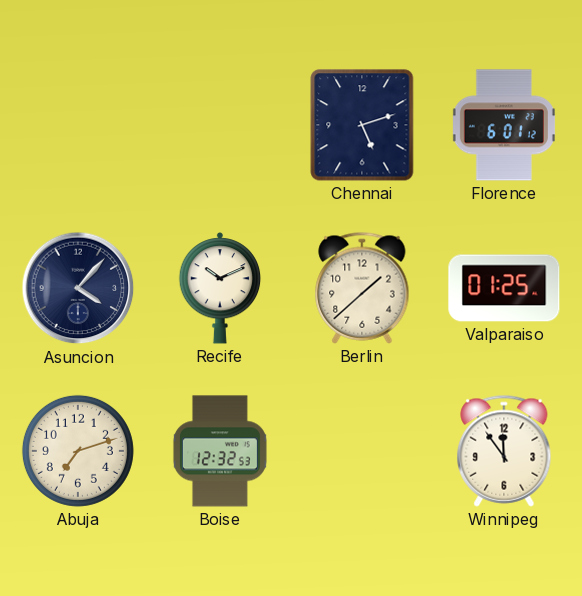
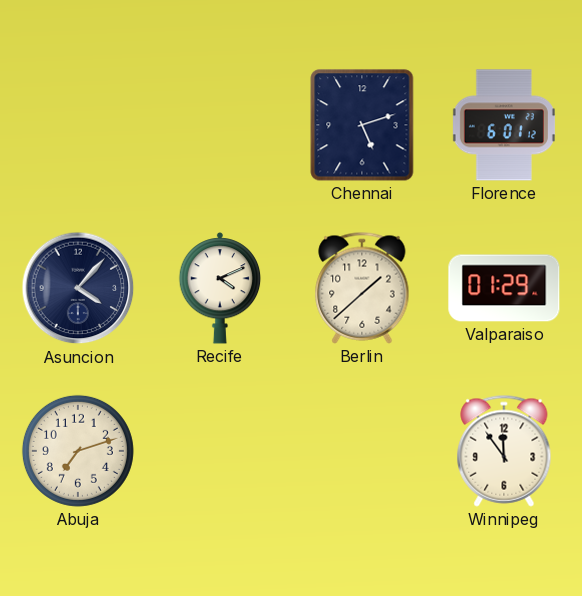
Recife: 10:11 -> 4:11
Valparaiso: 01:25 -> 01:29
Boise: 12:32 -> none
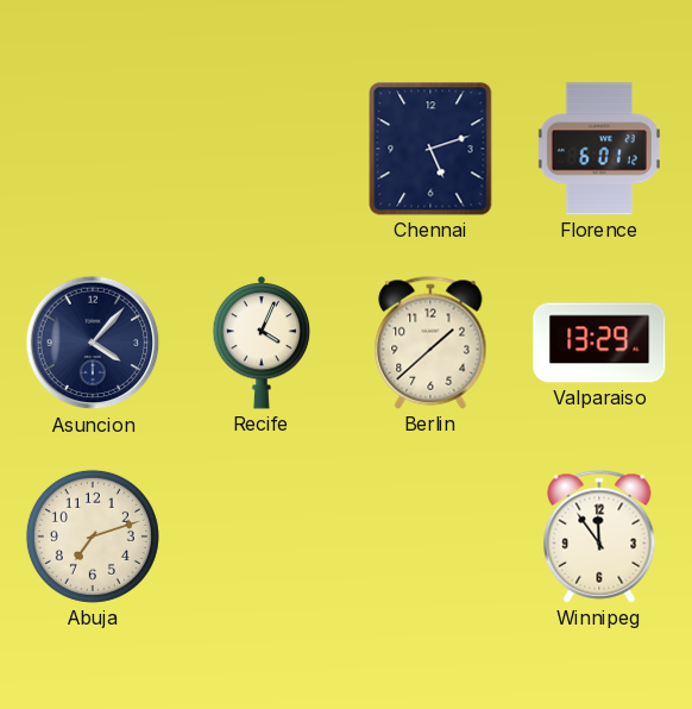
Recife: 4:11 -> 4:04
Valparaiso: 01:29 -> 13:29
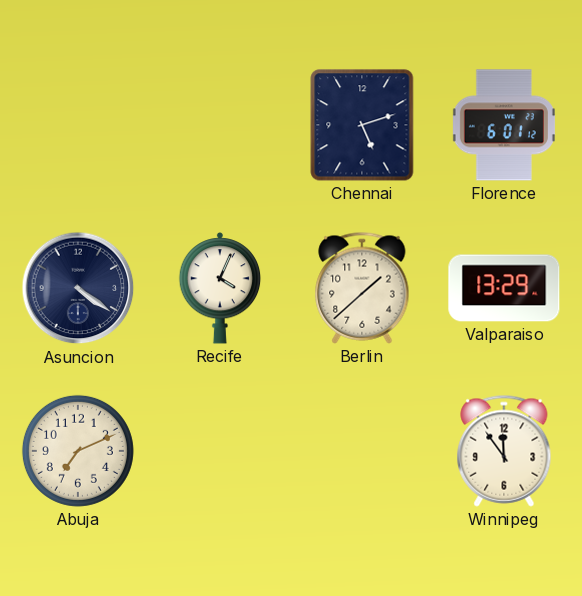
Asuncion: 4:07 -> 4:21
Abuja: 7:12 -> 7:11
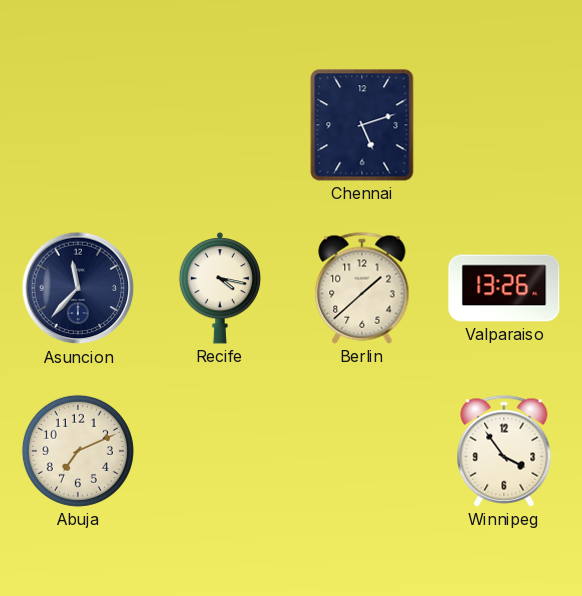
Florence: 6:01 -> none
Asuncion: 4:21 -> 11:37
Recife: 4:04 -> 4:17
Valparaiso: 13:29 -> 13:26
Winnipeg: 11:54 -> 3:54
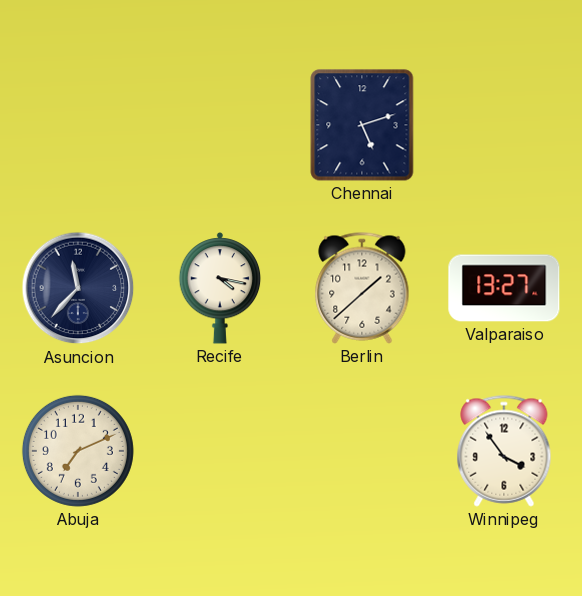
Valparaiso: 13:26 -> 13:27
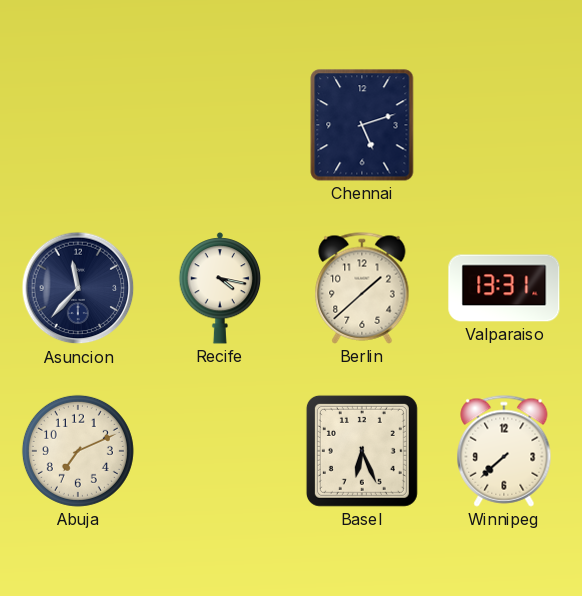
Valparaiso: 13:27 -> 13:31
Basel: none -> 6:26
Winnipeg: 3:54 -> 7:38
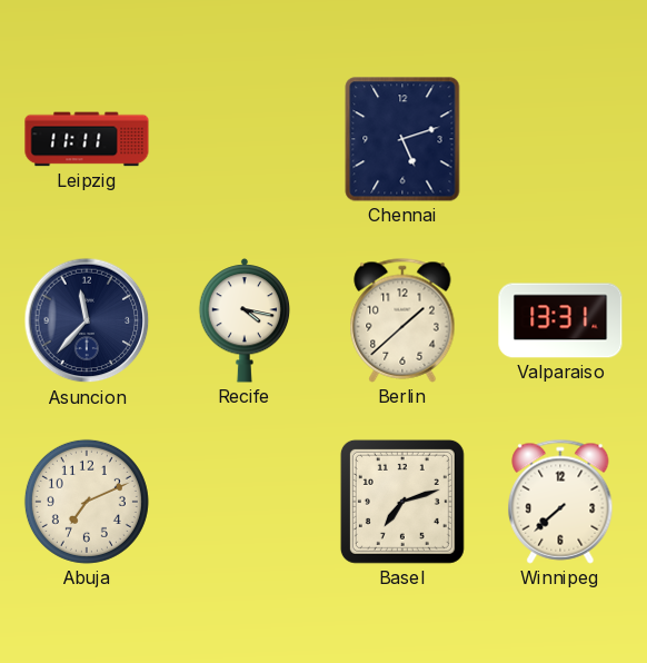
Leipzig: none -> 11:11
Basel: 6:26 -> 7:12
